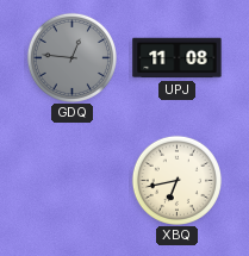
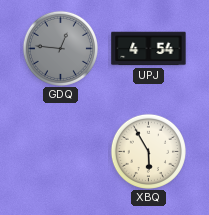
UPJ: 11:08 -> 4:54
XBQ: 6:43 -> 5:55
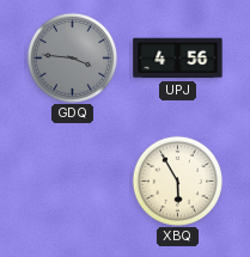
GDQ: 12:46 -> 3:46
UPJ: 4:54 -> 4:56
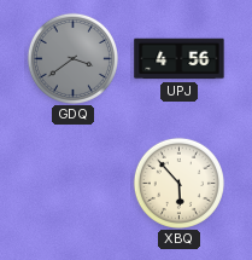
GDQ: 3:46 -> 3:39
XBQ: 5:55 -> 5:53
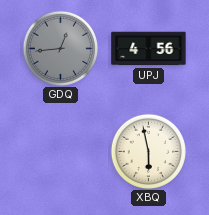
GDQ: 3:39 -> 12:44
XBQ: 5:53 -> 5:58
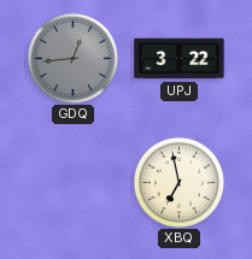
UPJ: 4:56 -> 3:22
XBQ: 5:58 -> 6:58
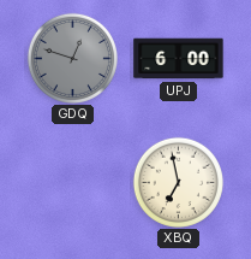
GDQ: 12:44 -> 12:48
UPJ: 3:22 -> 6:00
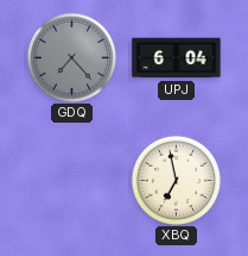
GDQ: 12:48 -> 7:23
UPJ: 6:00 -> 6:04
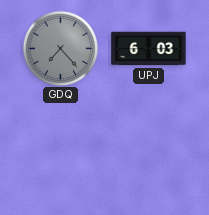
UPJ: 6:04 -> 6:03
XBQ: 6:58 -> none
